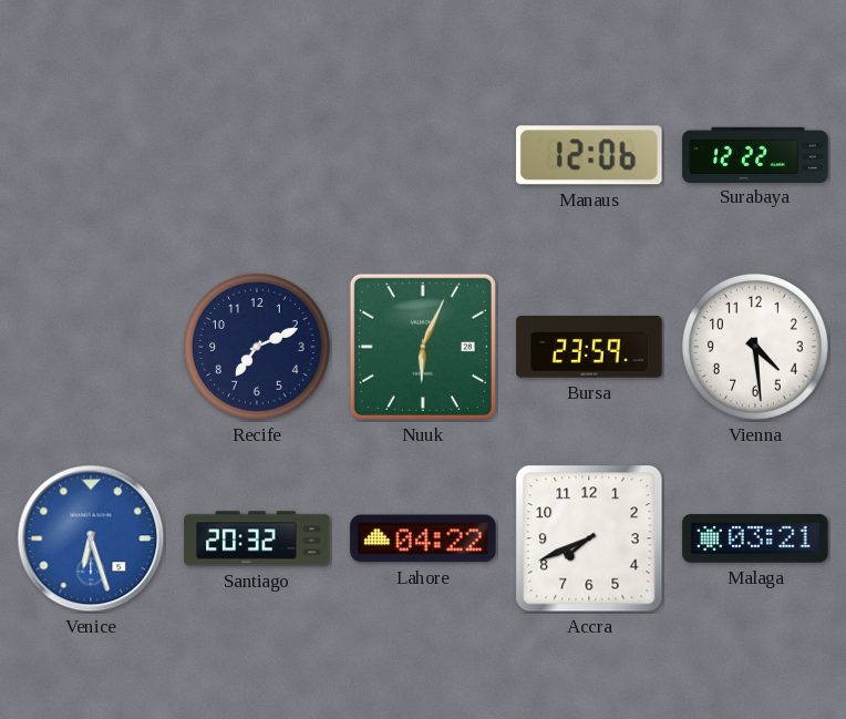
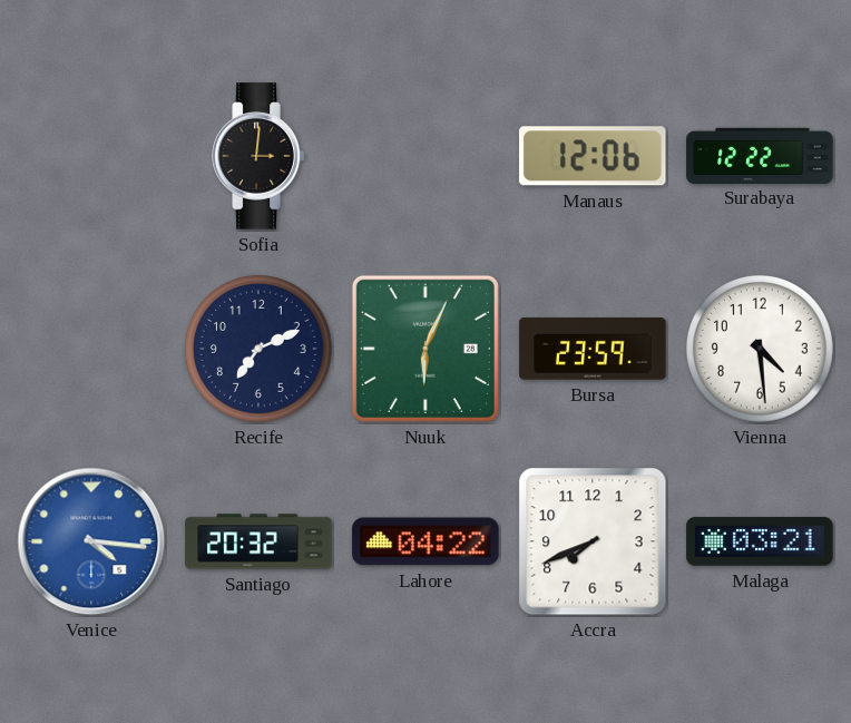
Sofia: none -> 3:01
Venice: 6:27 -> 4:16
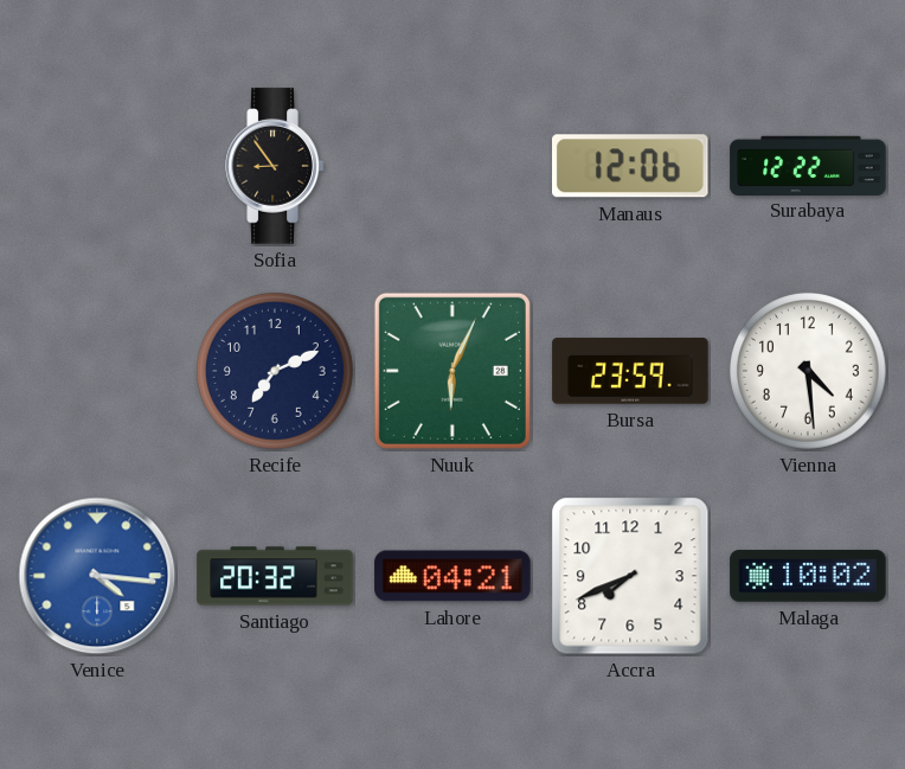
Sofia: 3:01 -> 8:54
Lahore: 04:22 -> 04:21
Malaga: 03:21 -> 10:02
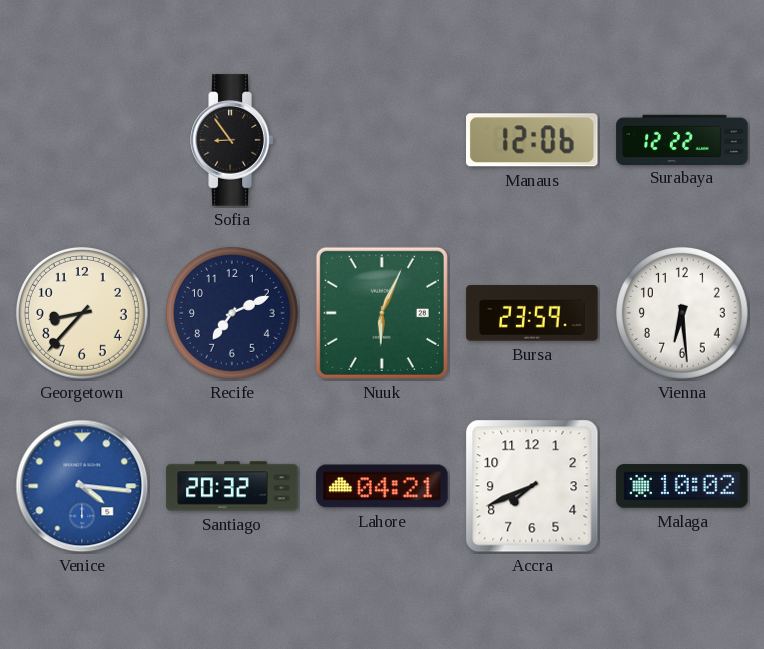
Georgetown: none -> 8:37
Vienna: 4:29 -> 6:29
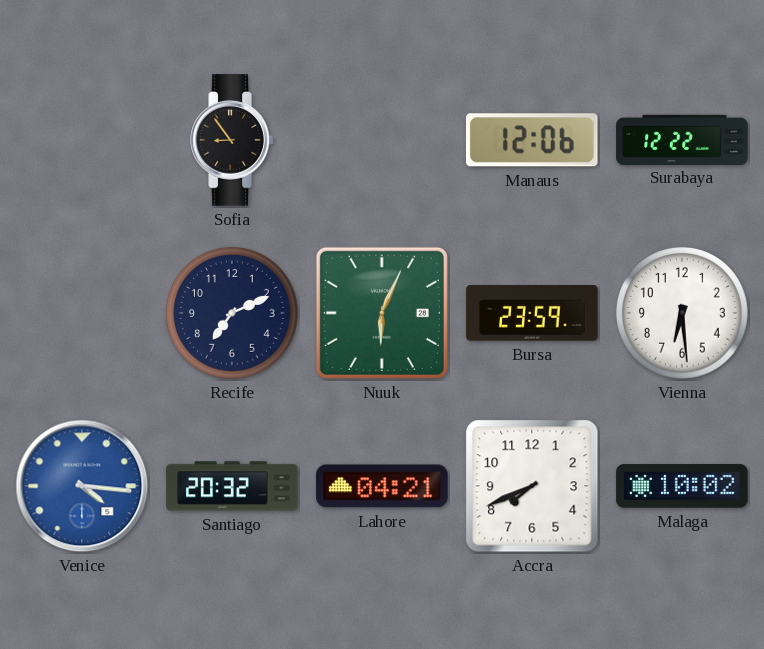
Georgetown: 8:37 -> none
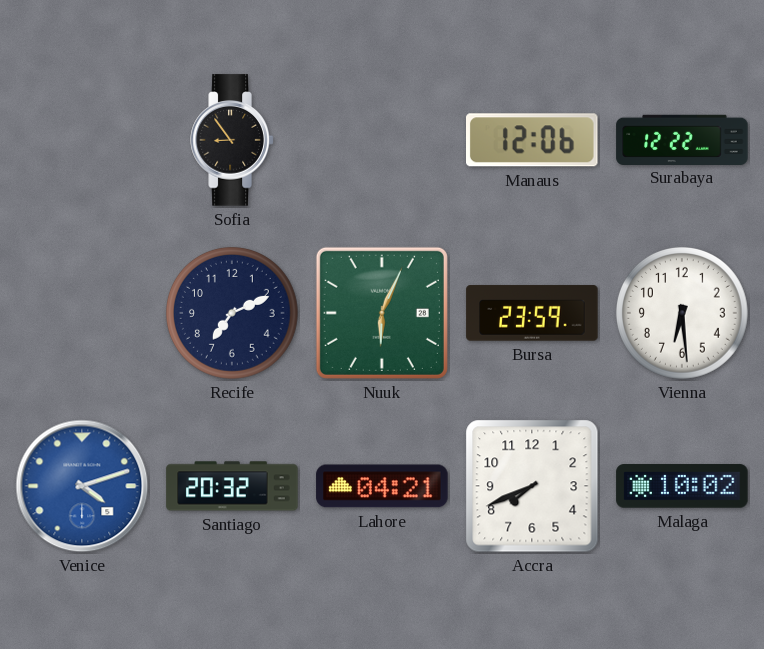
Venice: 4:16 -> 4:12
